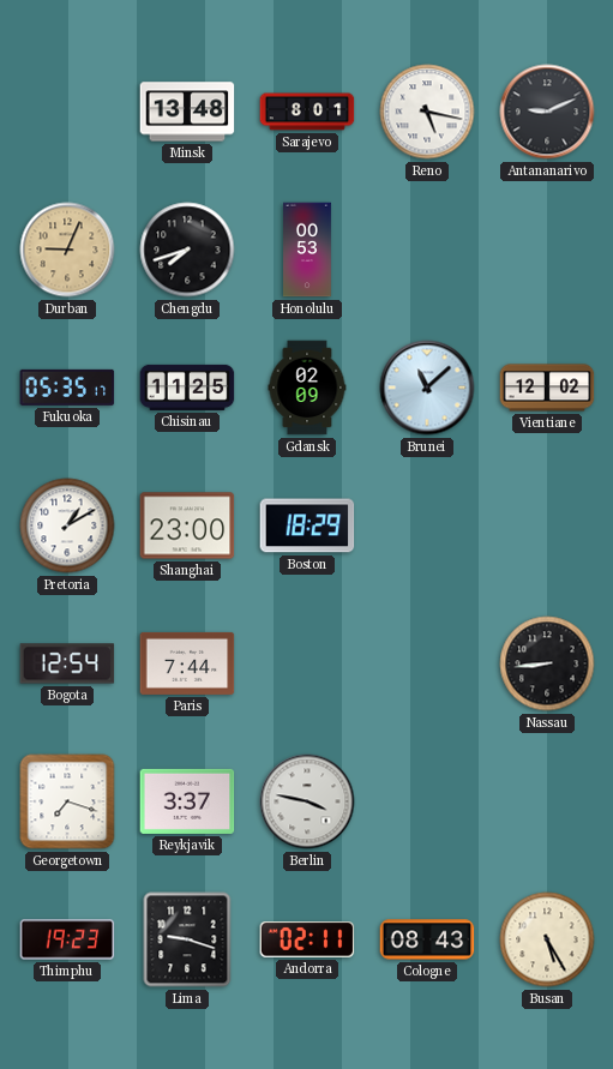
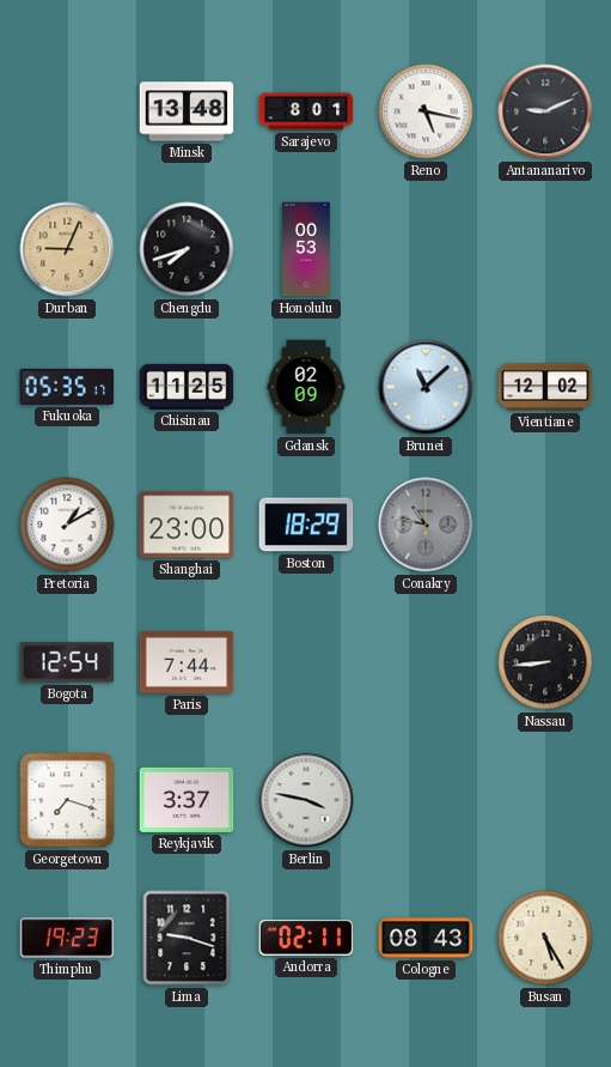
Conakry: none -> 10:47
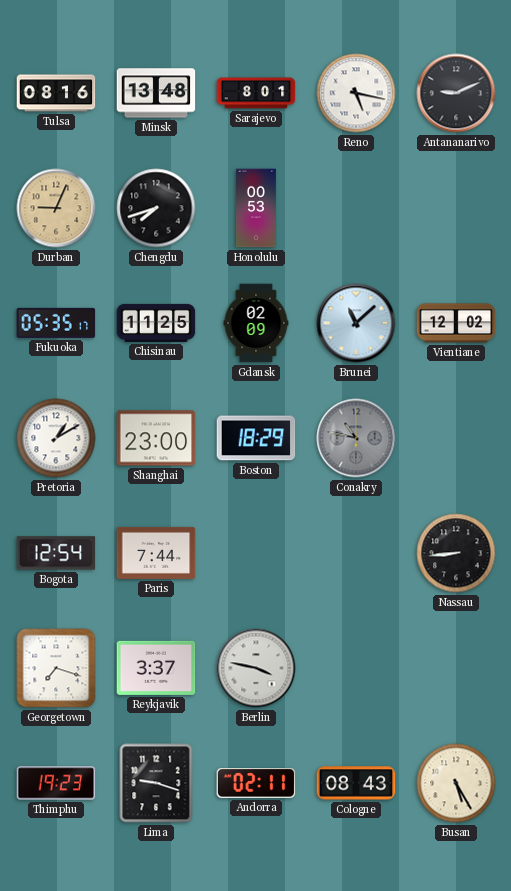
Tulsa: none -> 08:16
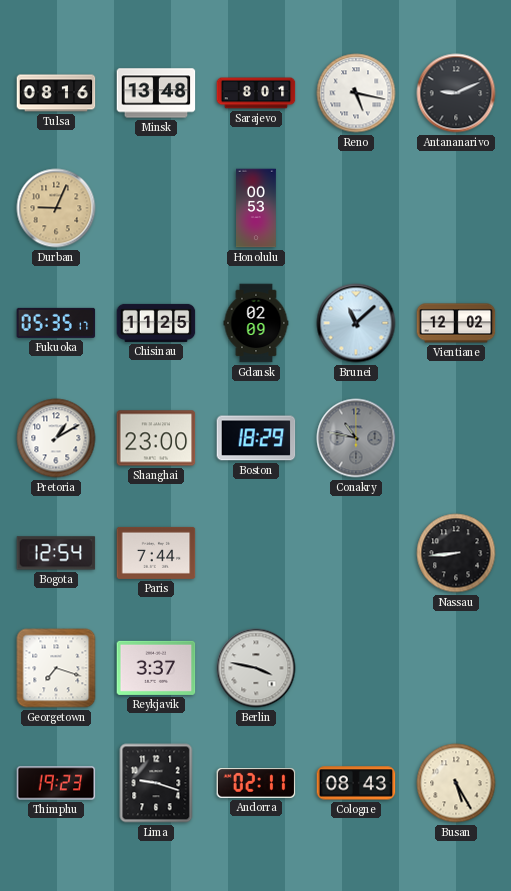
Chengdu: 7:42 -> none
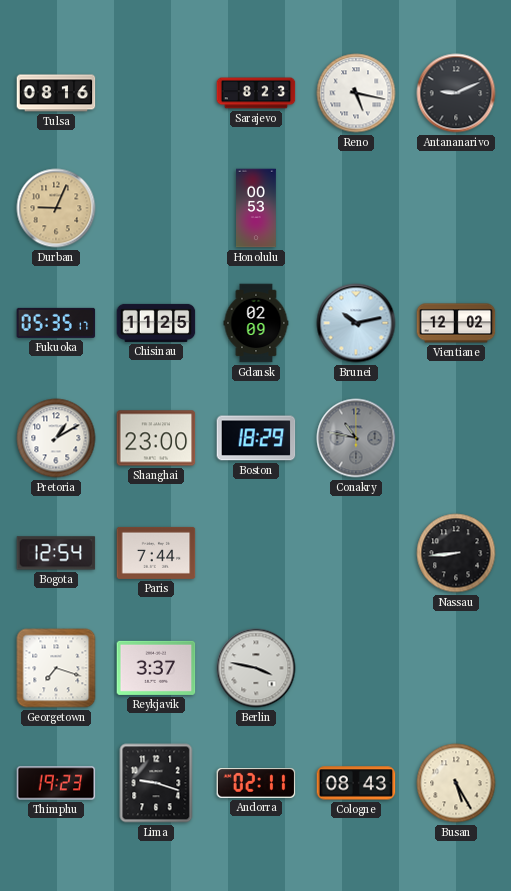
Minsk: 13:48 -> none
Sarajevo: 8:01 -> 8:23
Brunei: 11:08 -> 10:13
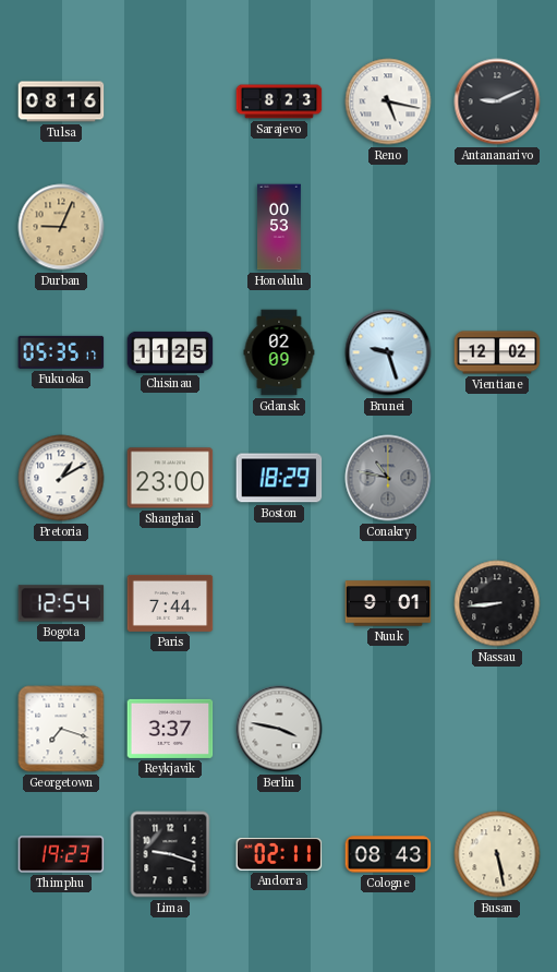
Brunei: 10:13 -> 9:27
Nuuk: none -> 9:01
Busan: 5:25 -> 5:28
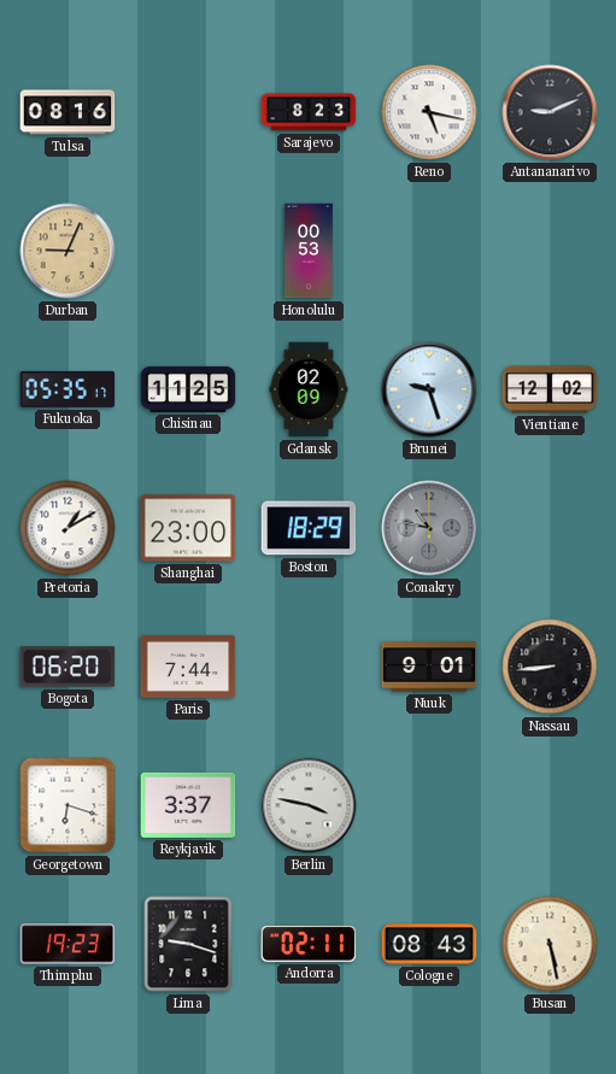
Bogota: 12:54 -> 06:20
Georgetown: 7:18 -> 6:18
